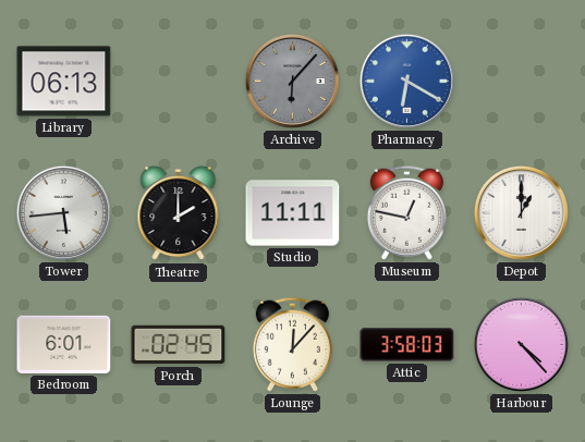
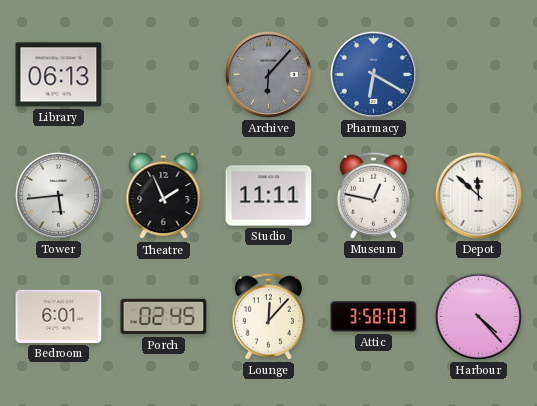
Theatre: 2:00 -> 1:56
Depot: 1:00 -> 11:52
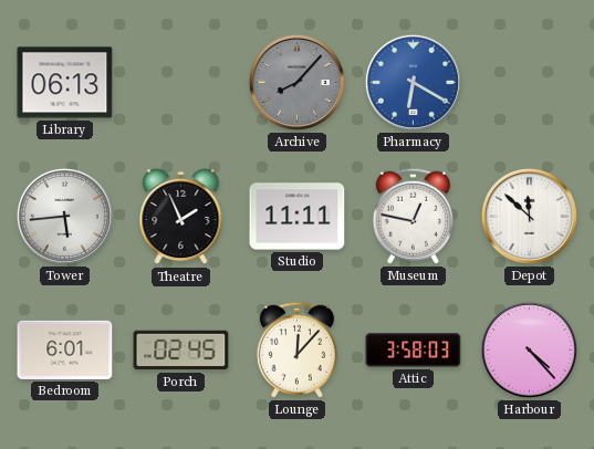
Archive: 6:07 -> 8:07
